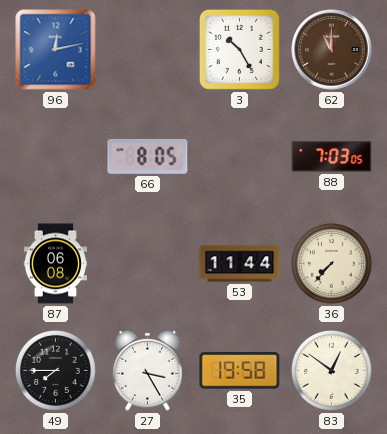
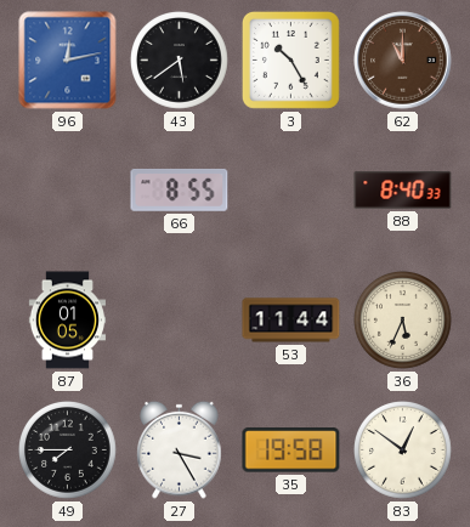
43: none -> 5:39
66: 8:05 -> 8:55
88: 7:03 -> 8:40
87: 06:08 -> 01:05
36: 7:37 -> 5:34
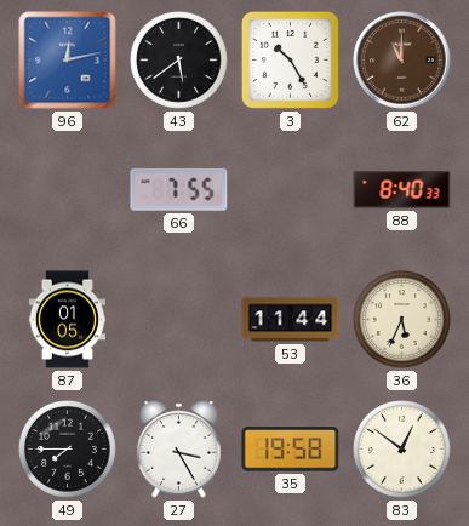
66: 8:55 -> 7:55
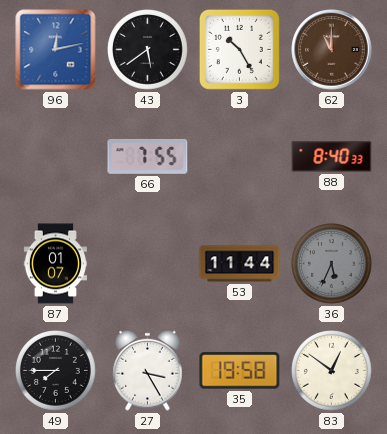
87: 01:05 -> 01:07
36 dial: cream -> grey
